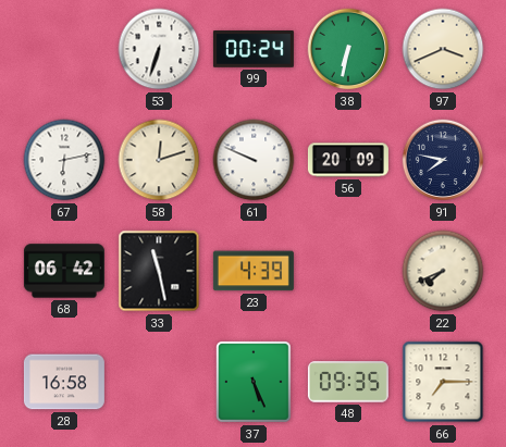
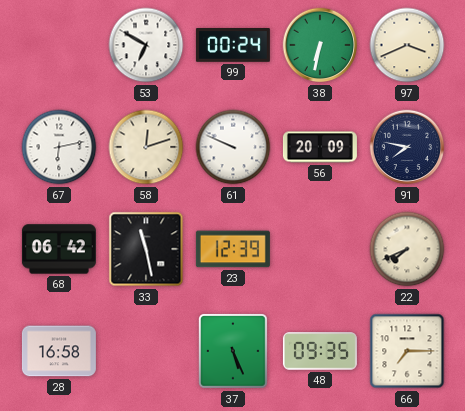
53: 6:33 -> 6:50
23: 4:39 -> 12:39
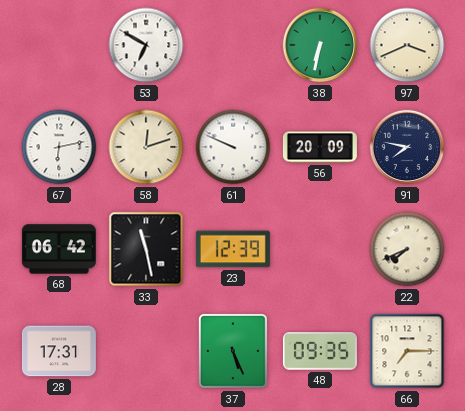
99: 00:24 -> none
28: 16:58 -> 17:31
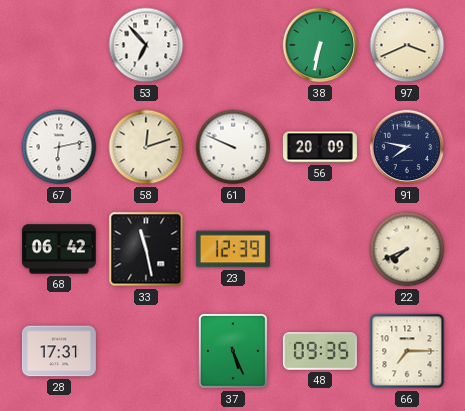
53: 6:50 -> 6:53
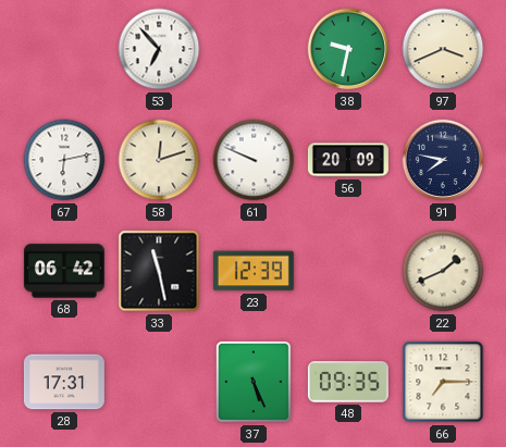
38: 6:32 -> 9:32
22: 7:41 -> 1:41
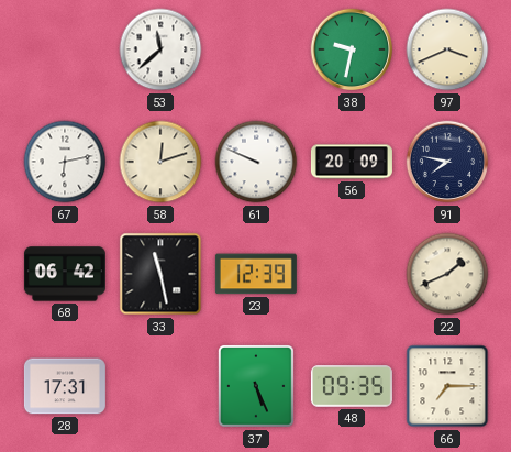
53: 6:53 -> 11:38
